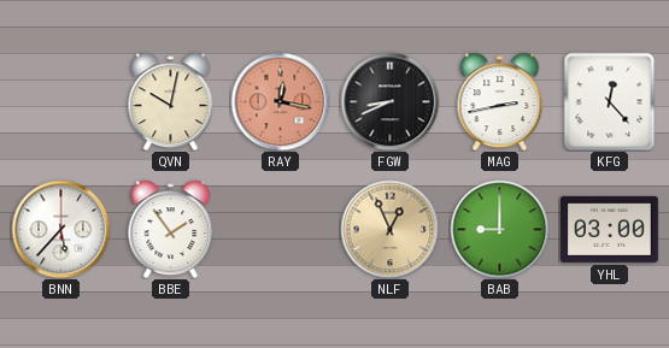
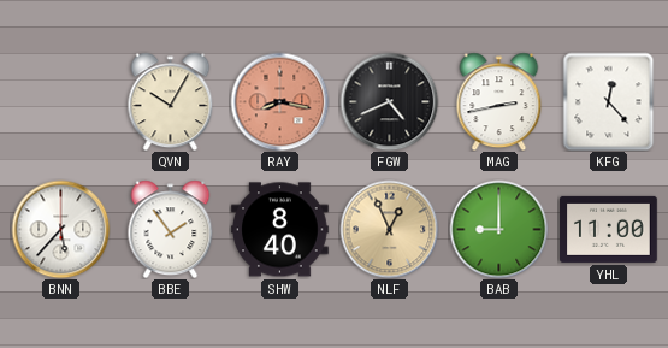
QVN: 10:02 -> 10:05
RAY: 12:17 -> 8:17
FGW: 8:41 -> 4:41
SHW: none -> 8:40
YHL: 03:00 -> 11:00
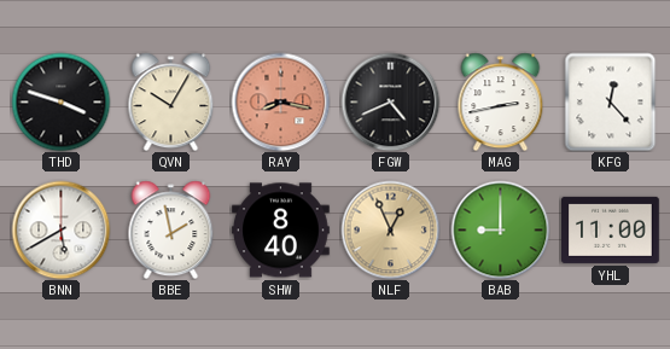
THD: none -> 3:48
BNN: 5:37 -> 5:40
BBE: 1:54 -> 1:58
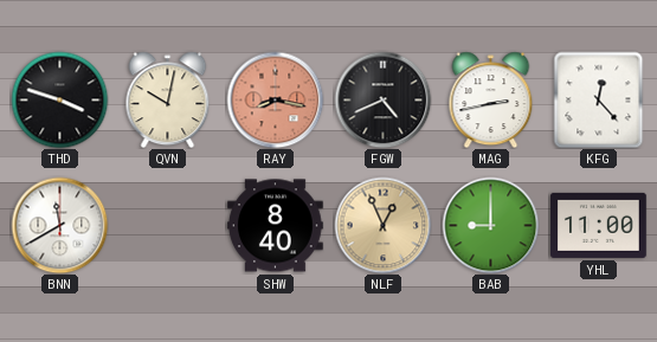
QVN: 10:05 -> 10:02
BNN: 5:40 -> 11:40
BBE: 1:58 -> none
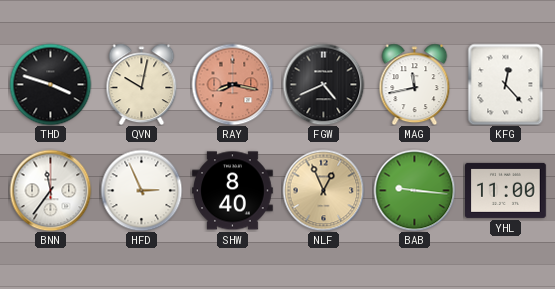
MAG: 2:43 -> 11:43
BNN: 11:40 -> 11:36
HFD: none -> 2:56
BAB: 9:00 -> 9:16
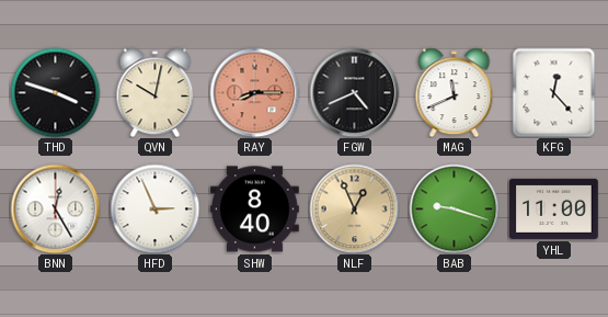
RAY: 8:17 -> 8:15
MAG: 11:43 -> 11:41
BNN: 11:36 -> 12:25
BAB: 9:16 -> 9:18
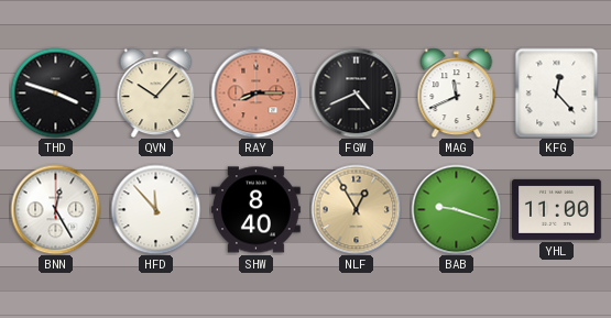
QVN: 10:02 -> 10:07
HFD: 2:56 -> 11:53
NLF: 12:56 -> 12:55
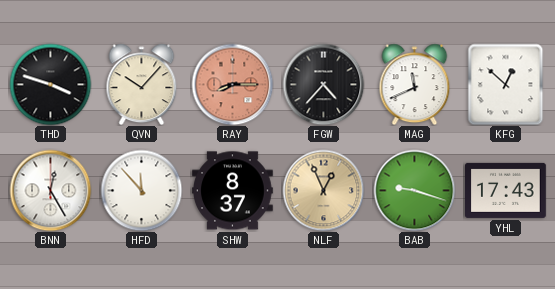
FGW: 4:41 -> 4:37
KFG: 12:23 -> 12:52
SHW: 8:40 -> 8:37
NLF: 12:55 -> 12:56
YHL: 11:00 -> 17:43
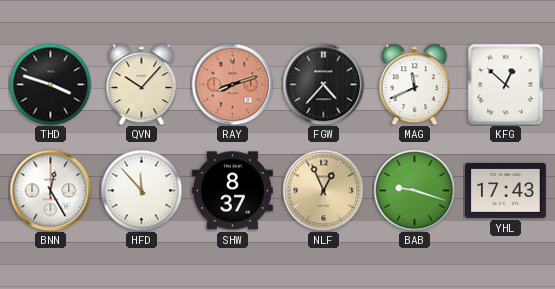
RAY: 8:15 -> 8:12
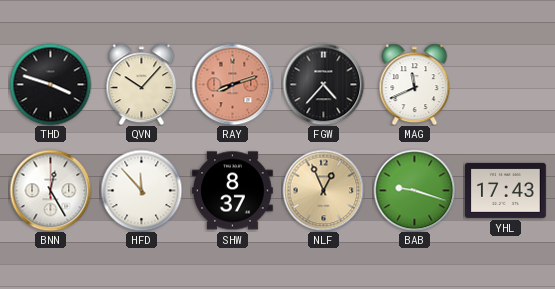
KFG: 12:52 -> none
